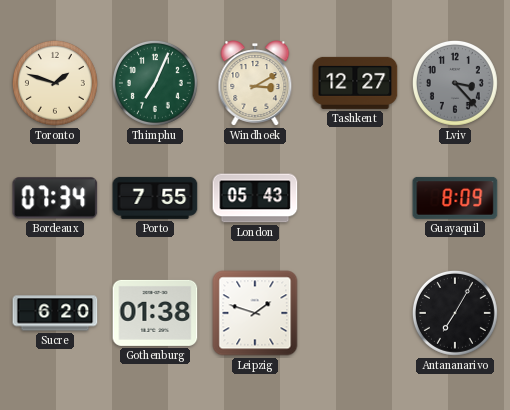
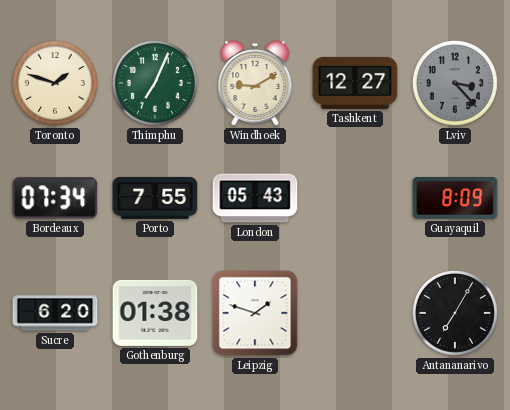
Windhoek: 3:10 -> 9:10
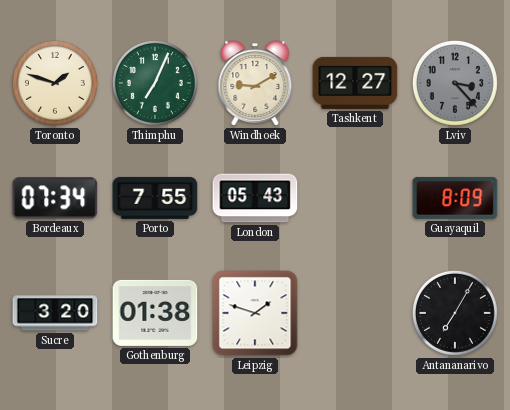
Sucre: 6:20 -> 3:20
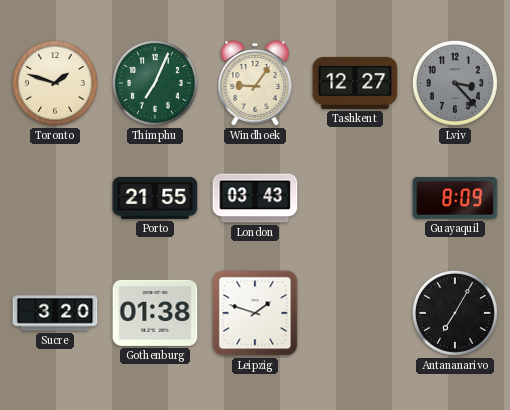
Windhoek: 9:10 -> 9:06
Bordeaux: 07:34 -> none
Porto: 7:55 -> 21:55
London: 05:43 -> 03:43
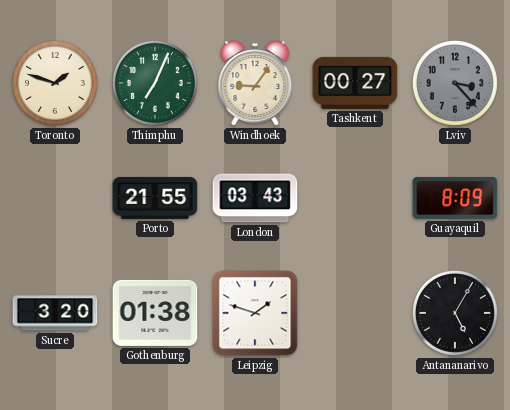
Tashkent: 12:27 -> 00:27
Antananarivo: 7:05 -> 5:05
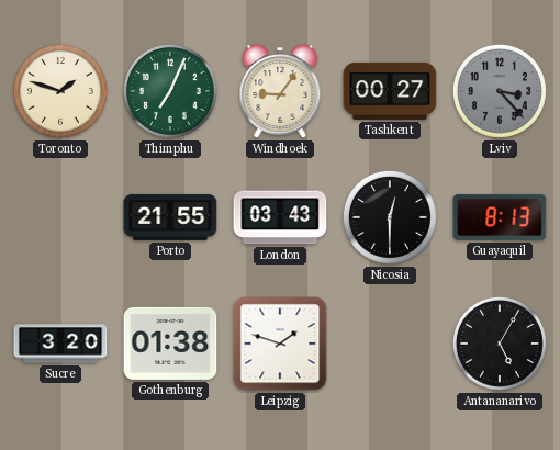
Nicosia: none -> 12:30
Guayaquil: 8:09 -> 8:13
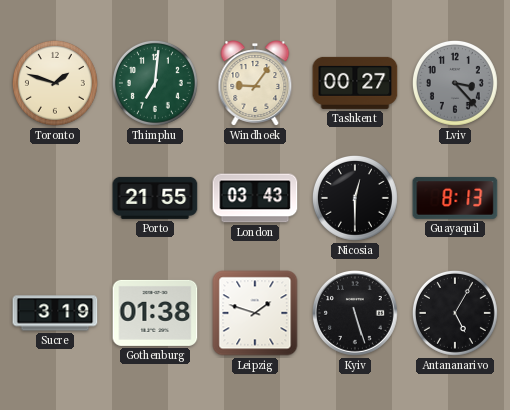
Thimphu: 7:04 -> 7:01
Sucre: 3:20 -> 3:19
Kyiv: none -> 5:27
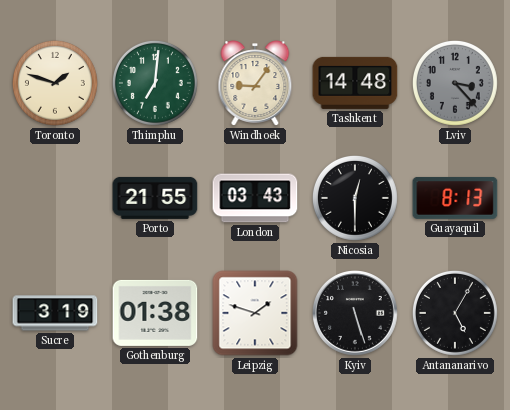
Tashkent: 00:27 -> 14:48
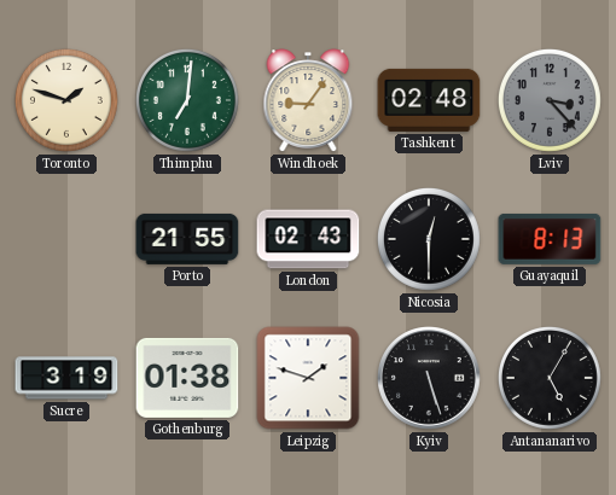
Tashkent: 14:48 -> 02:48
London: 03:43 -> 02:43
